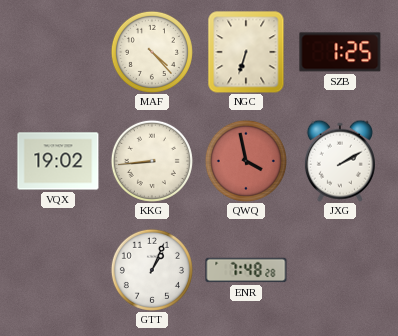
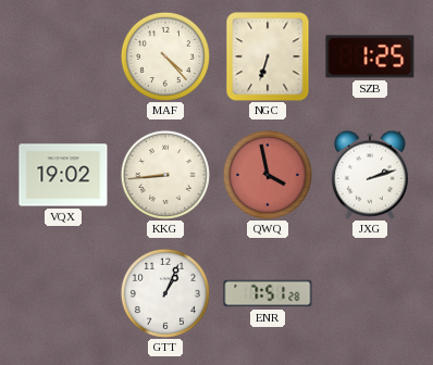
JXG: 2:10 -> 2:12
ENR: 7:48 -> 7:51
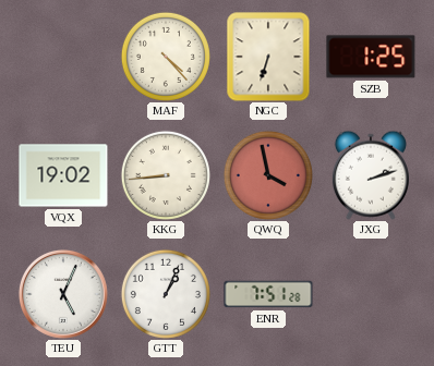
TEU: none -> 5:04
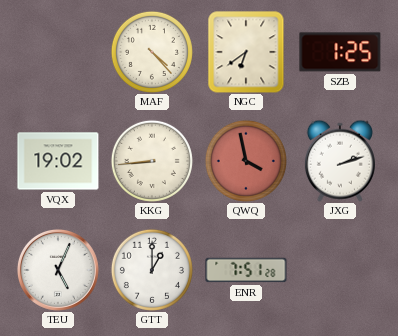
NGC: 6:33 -> 6:39
GTT: 1:04 -> 1:00
